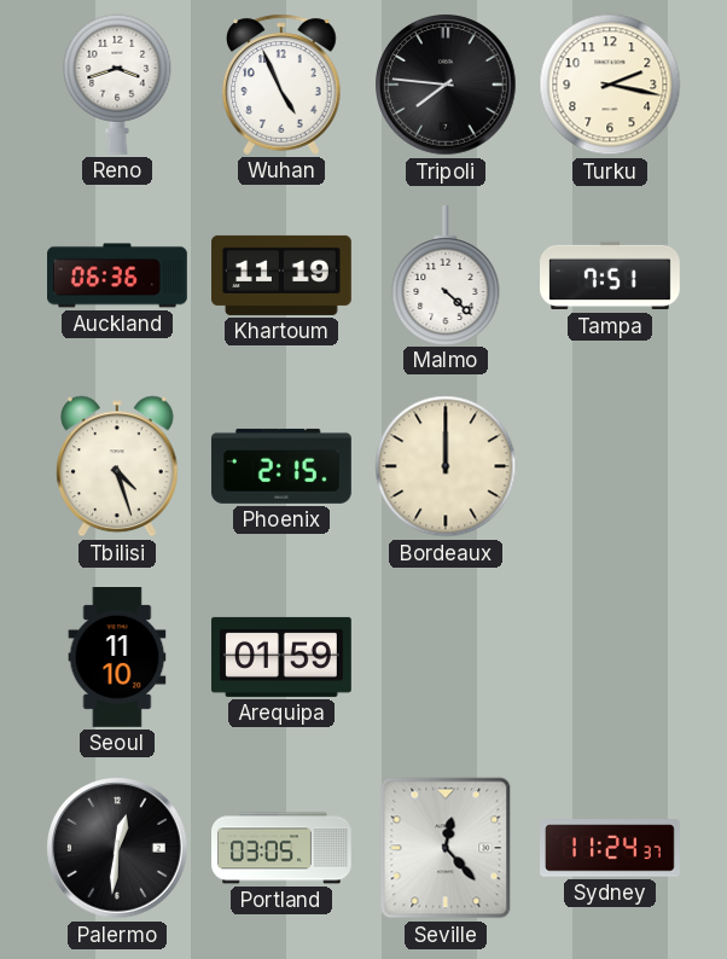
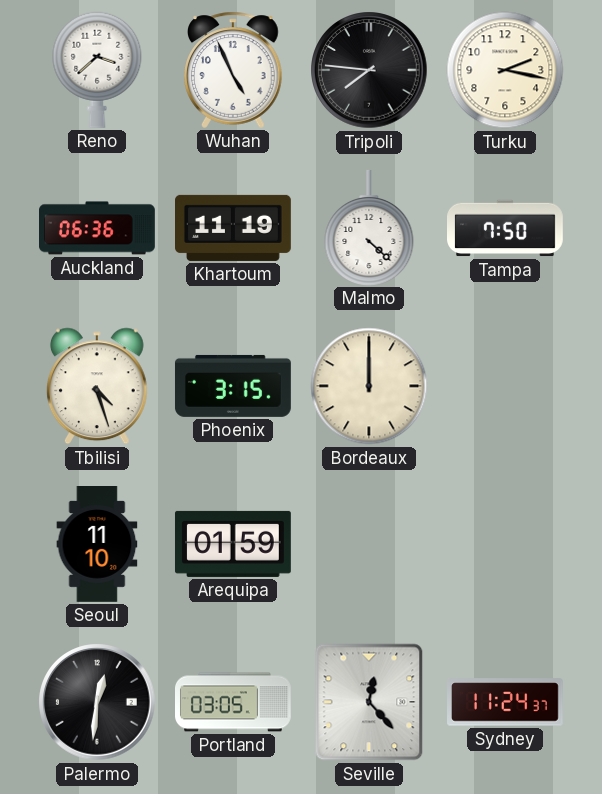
Reno: 3:42 -> 3:38
Tampa: 7:51 -> 7:50
Phoenix: 2:15 -> 3:15
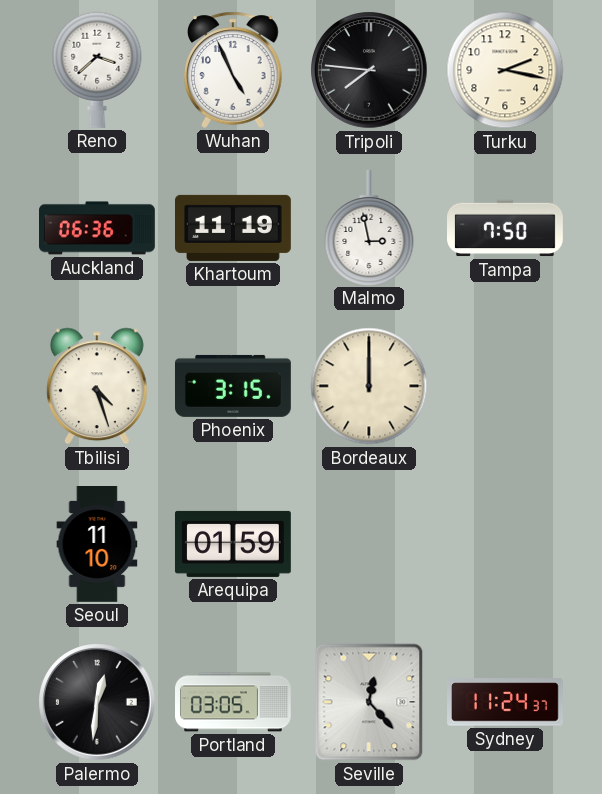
Malmo: 4:22 -> 2:58
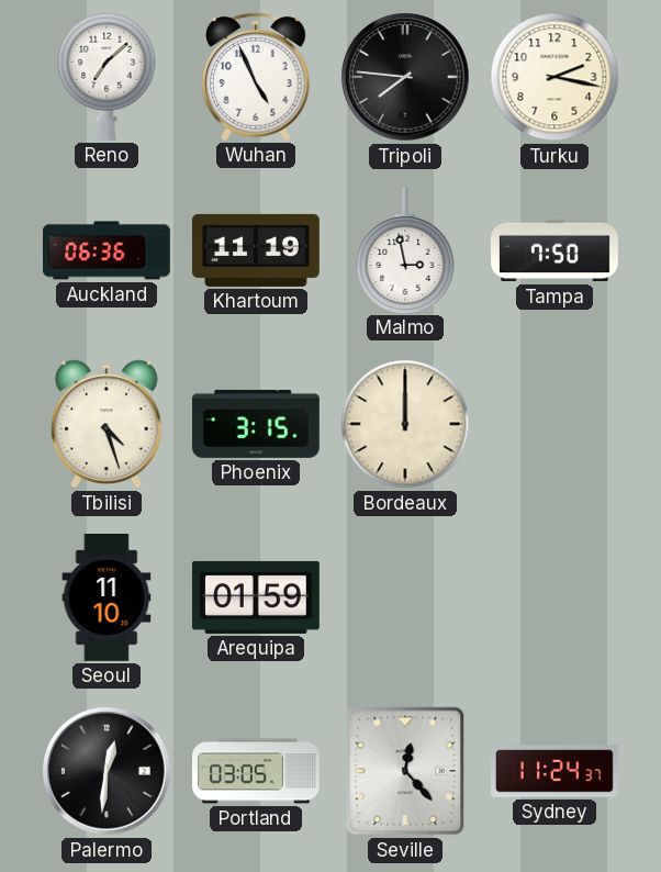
Reno: 3:38 -> 7:08
